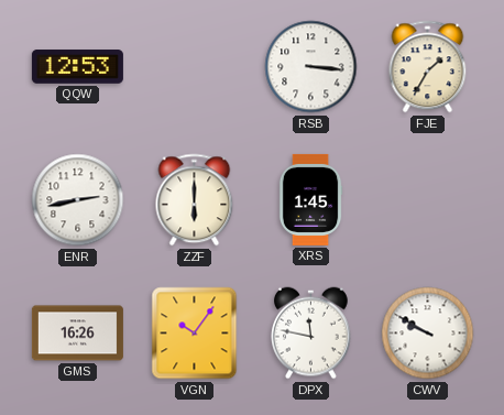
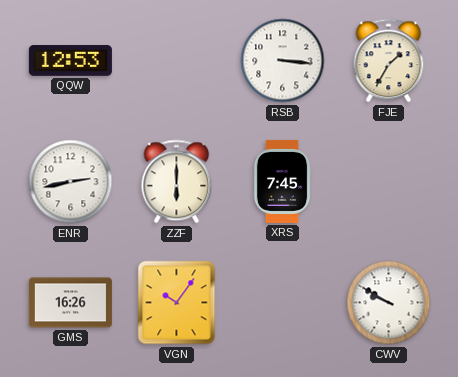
XRS: 1:45 -> 7:45
DPX: 11:47 -> none
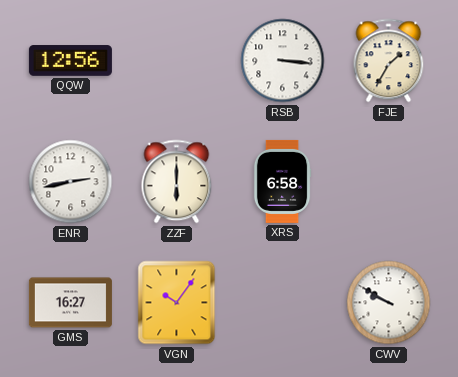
QQW: 12:53 -> 12:56
XRS: 7:45 -> 6:58
GMS: 16:26 -> 16:27
